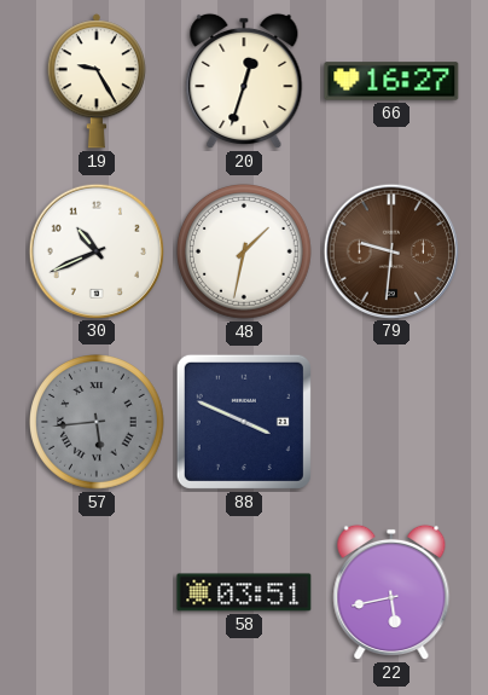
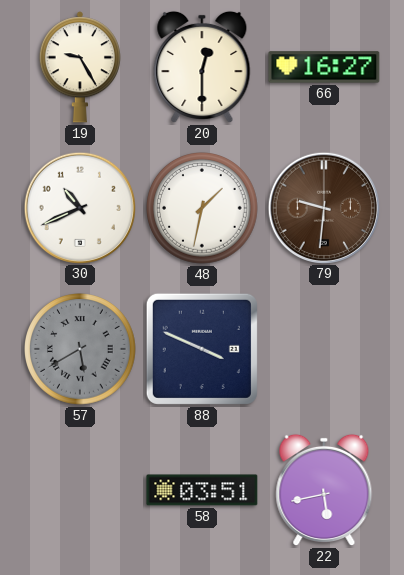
20: 12:33 -> 12:30
57: 5:44 -> 5:40
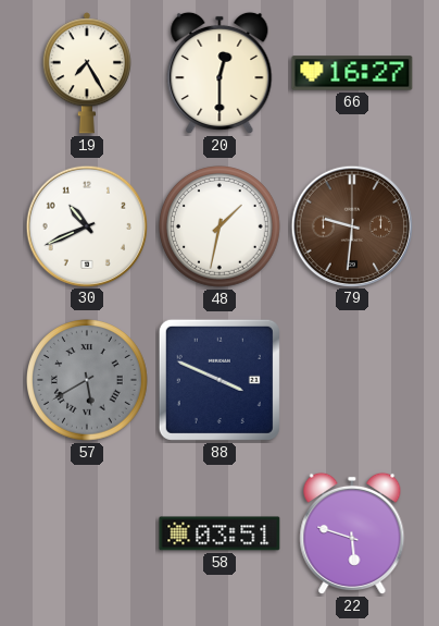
19: 9:25 -> 7:25
22: 5:43 -> 5:48
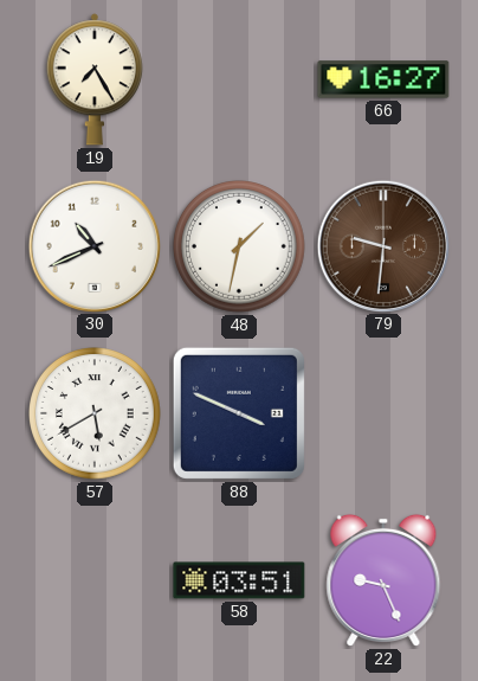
20: 12:30 -> none
57 dial: grey -> white
22: 5:48 -> 9:26
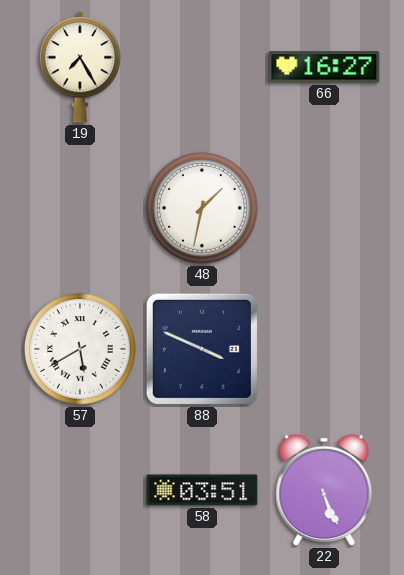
30: 10:41 -> none
79: 9:31 -> none
22: 9:26 -> 5:26
